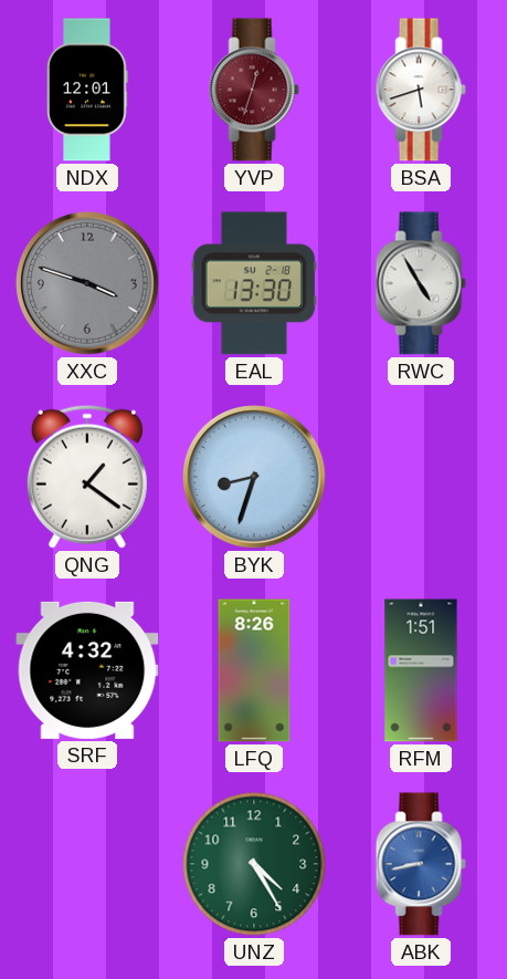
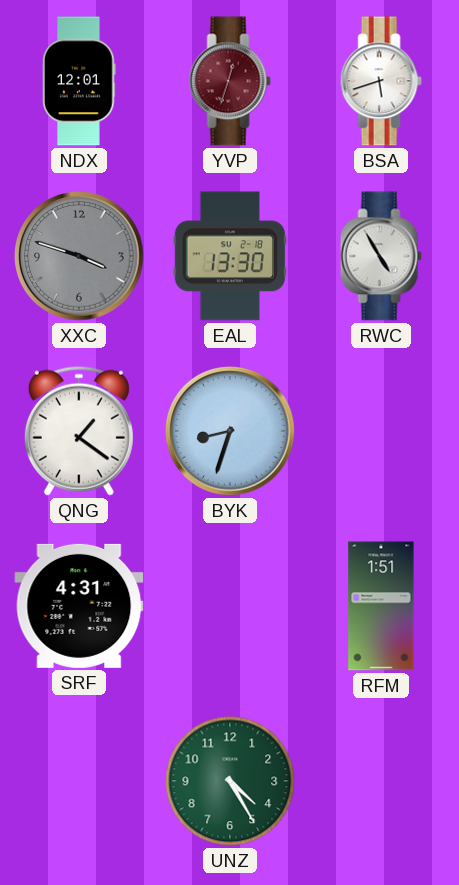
SRF: 4:32 -> 4:31
LFQ: 8:26 -> none
ABK: 8:43 -> none
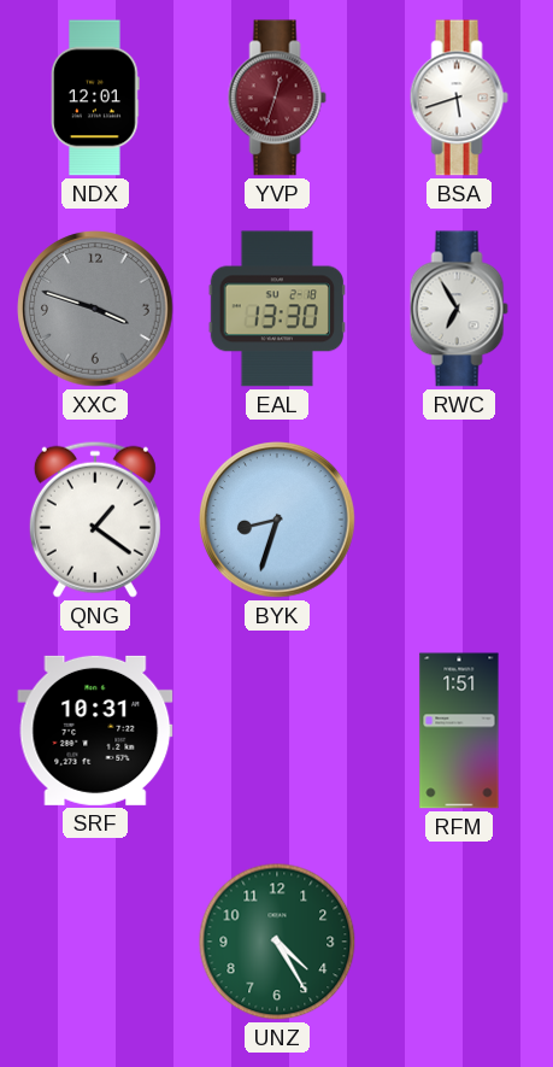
RWC: 4:55 -> 6:55
SRF: 4:31 -> 10:31
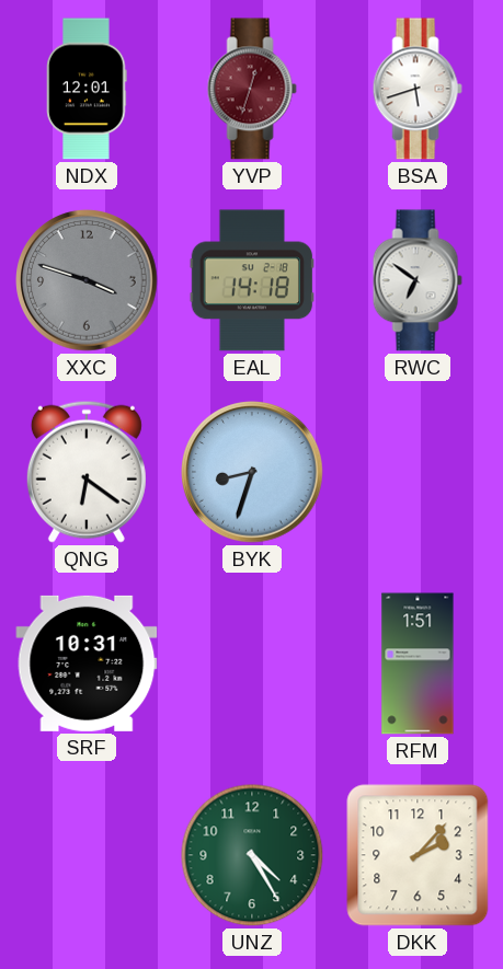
EAL: 13:30 -> 14:18
RWC: 6:55 -> 6:51
QNG: 1:21 -> 6:21
DKK: none -> 2:07
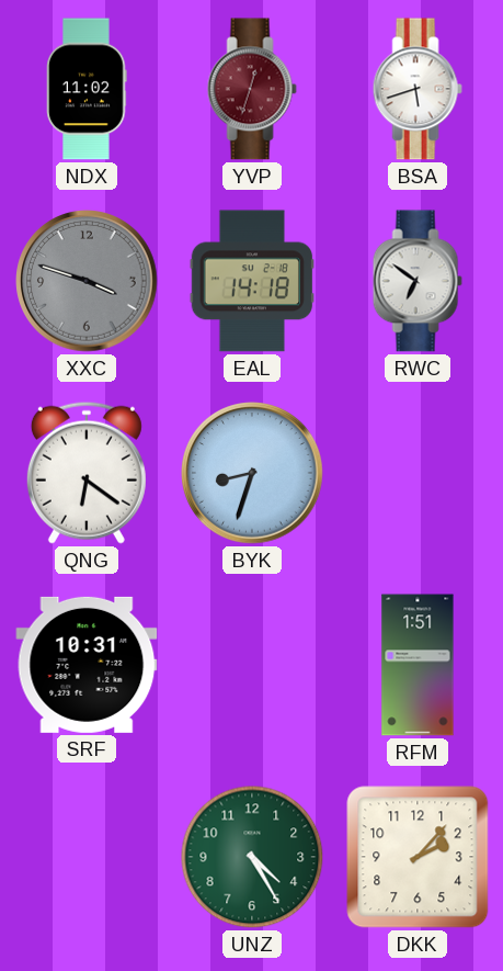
NDX: 12:01 -> 11:02
